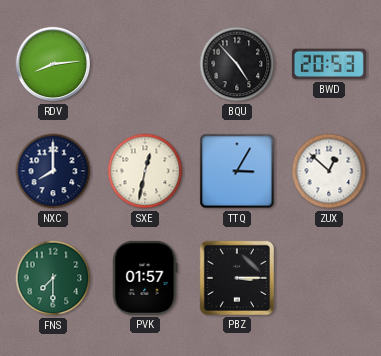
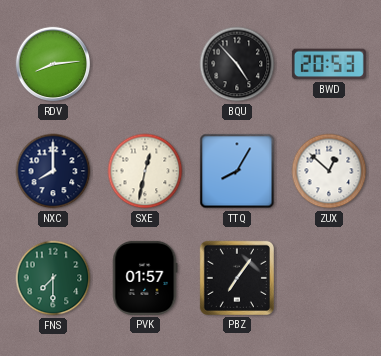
TTQ: 3:05 -> 8:05
PBZ: 3:15 -> 7:06
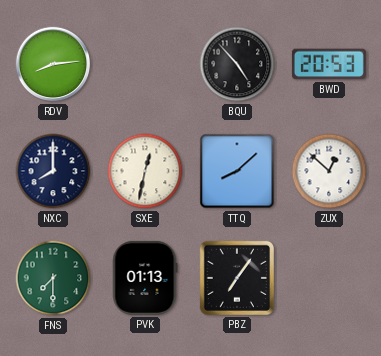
TTQ: 8:05 -> 8:08
PVK: 01:57 -> 01:13
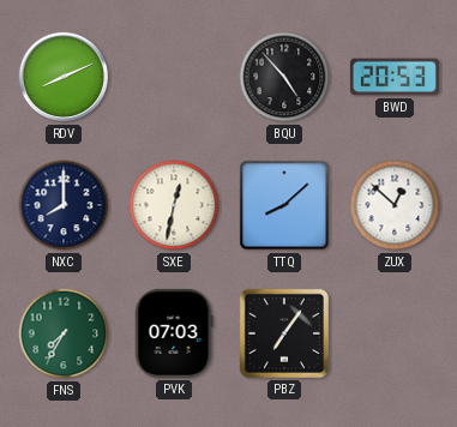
RDV: 8:14 -> 8:11
FNS: 7:30 -> 7:35
PVK: 01:13 -> 07:03
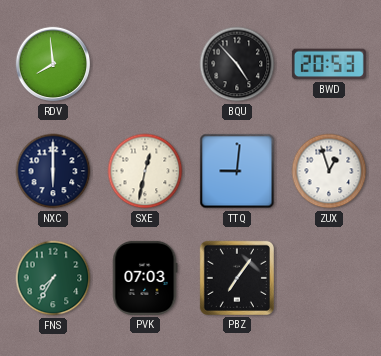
RDV: 8:11 -> 7:59
NXC: 8:00 -> 6:00
TTQ: 8:08 -> 9:01
ZUX: 12:52 -> 12:57
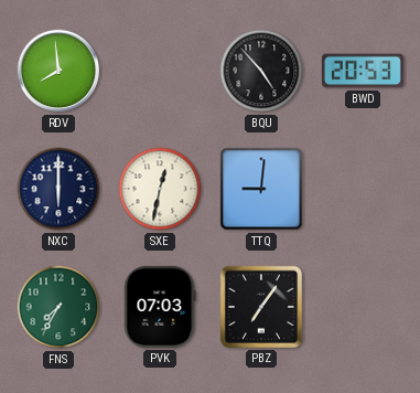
ZUX: 12:57 -> none
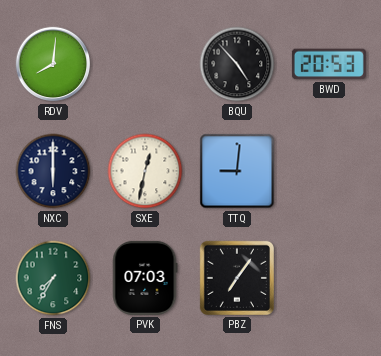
RDV: 7:59 -> 8:01
